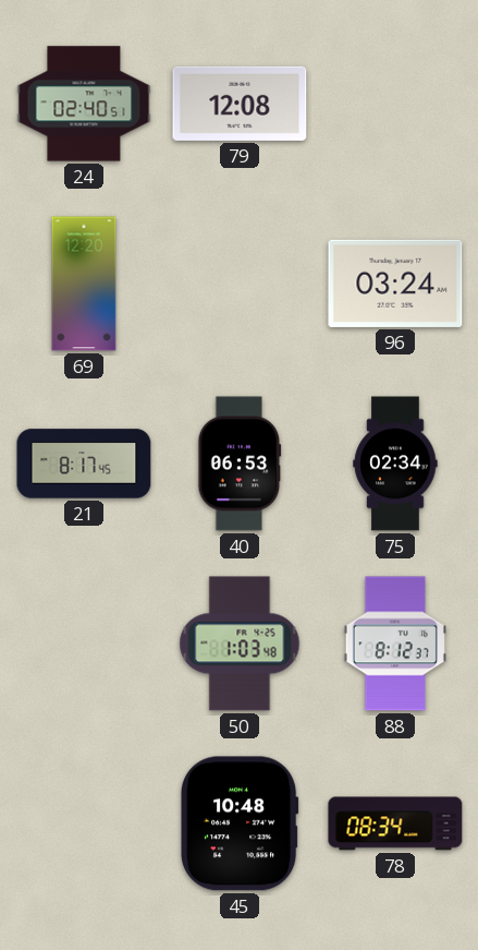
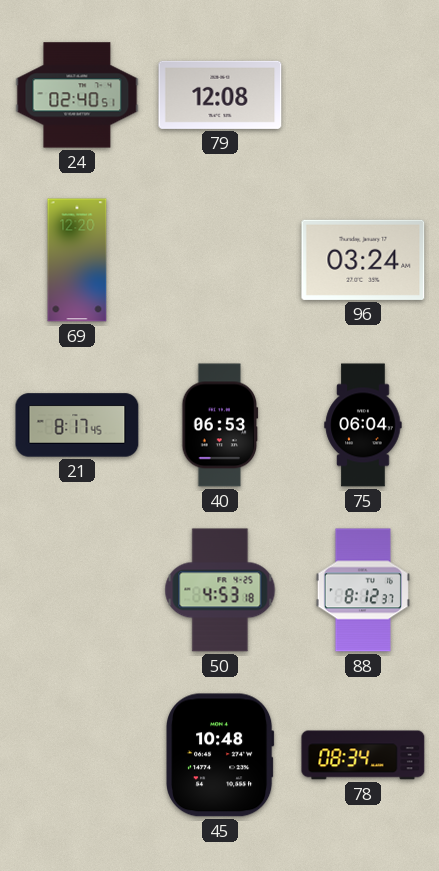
75: 02:34 -> 06:04
50: 1:03 -> 4:53
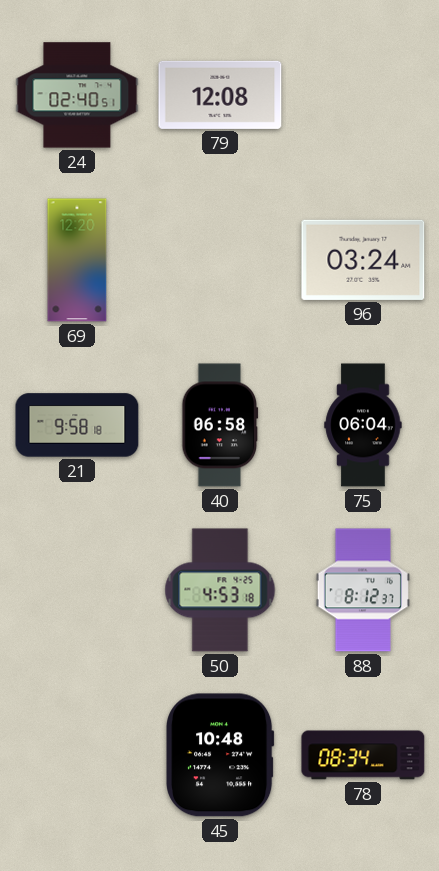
21: 8:17 -> 9:58
40: 06:53 -> 06:58
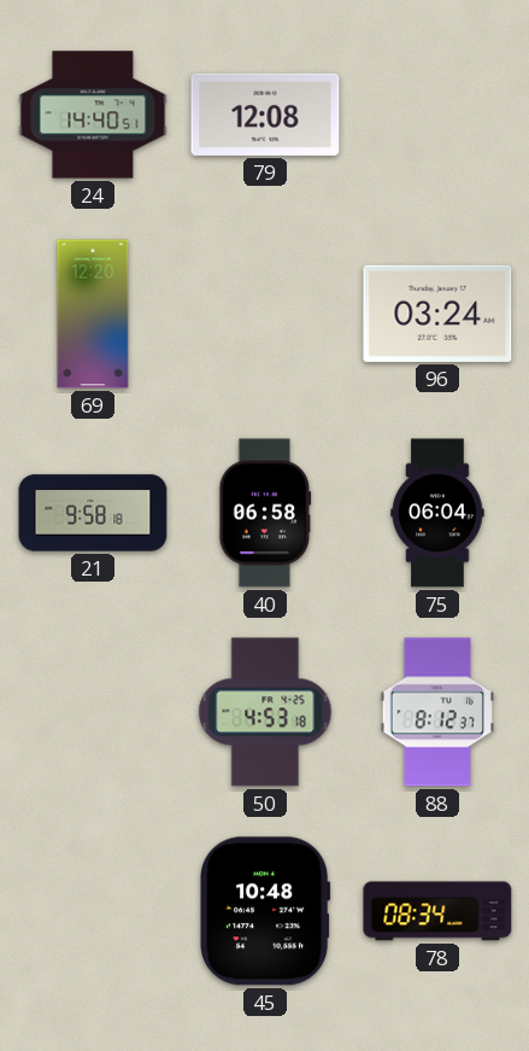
24: 02:40 -> 14:40
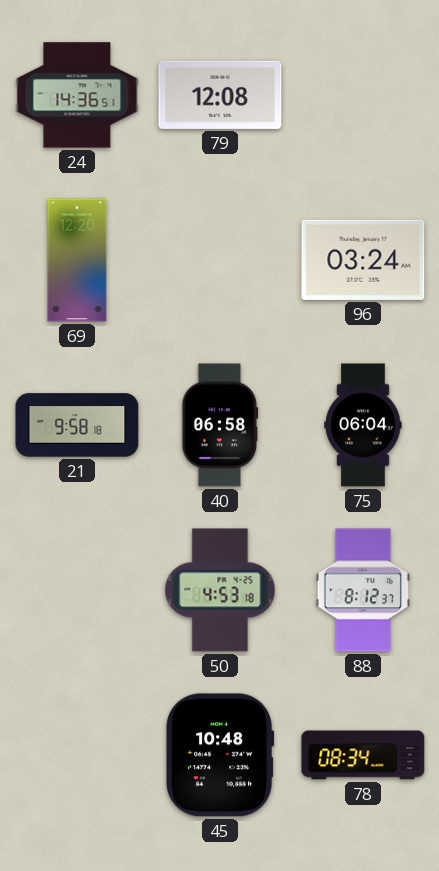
24: 14:40 -> 14:36
